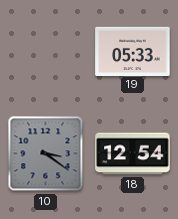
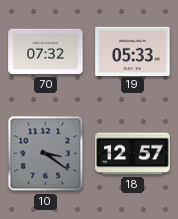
70: none -> 07:32
18: 12:54 -> 12:57
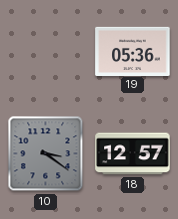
70: 07:32 -> none
19: 05:33 -> 05:36
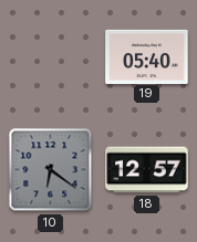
19: 05:36 -> 05:40
10: 3:21 -> 6:21
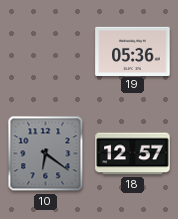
19: 05:40 -> 05:36
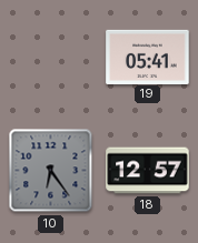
19: 05:36 -> 05:41
10: 6:21 -> 6:24
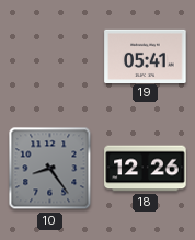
10: 6:24 -> 8:24
18: 12:57 -> 12:26
